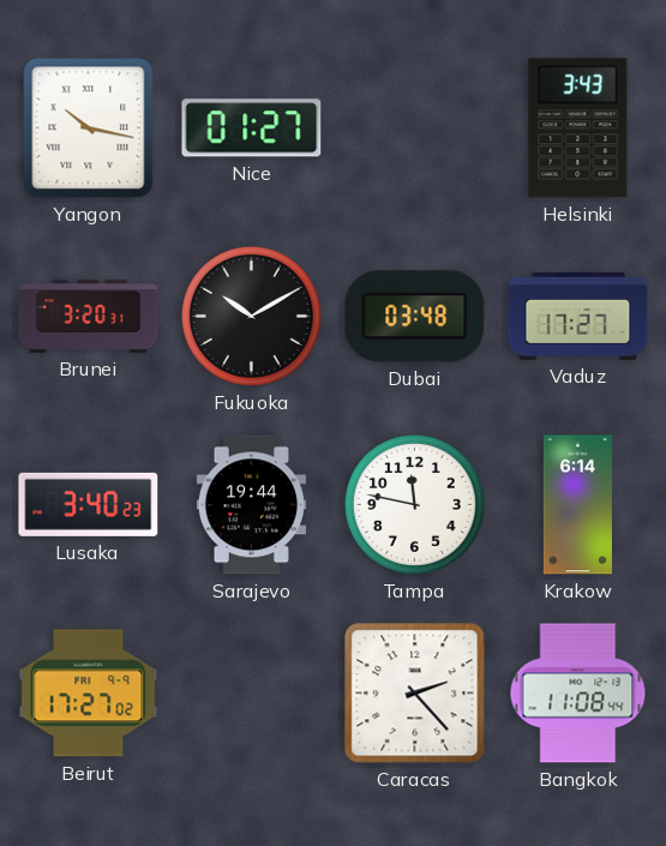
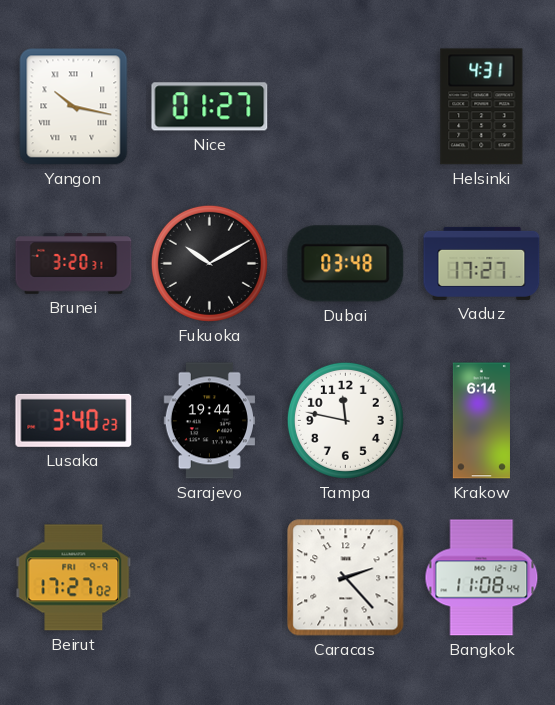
Helsinki: 3:43 -> 4:31
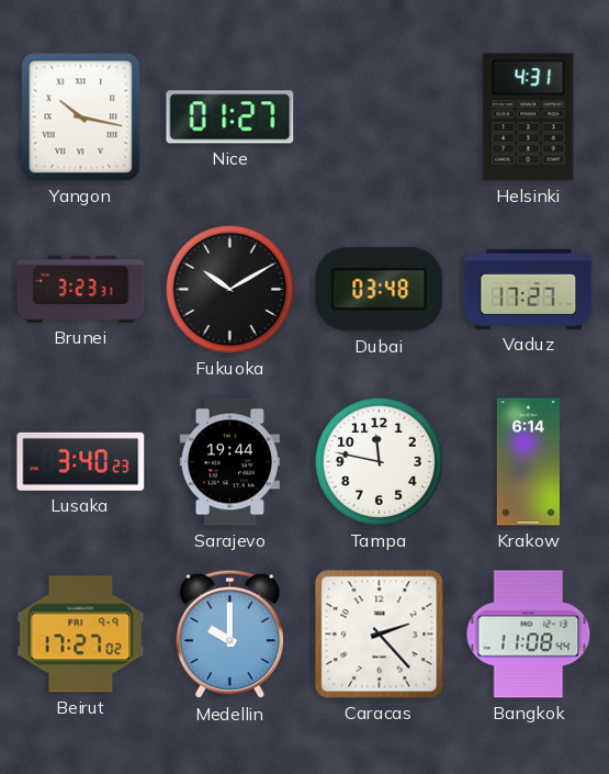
Brunei: 3:20 -> 3:23
Medellin: none -> 10:00
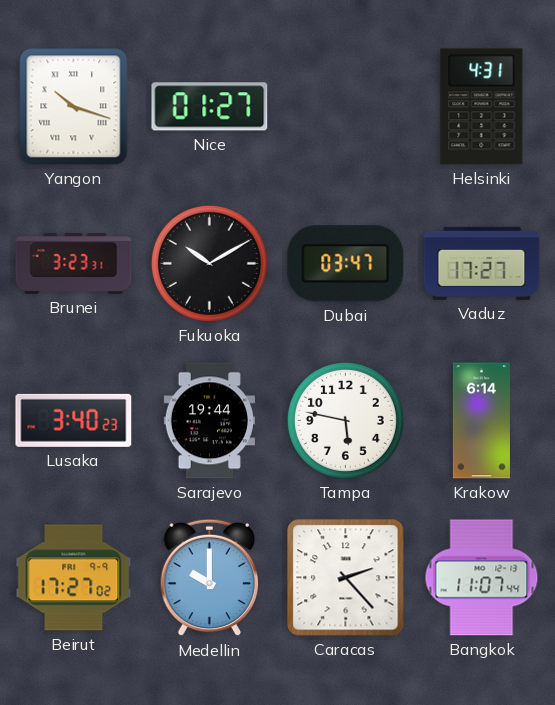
Yangon: 10:17 -> 10:18
Dubai: 03:48 -> 03:47
Tampa: 11:47 -> 5:47
Bangkok: 11:08 -> 11:07
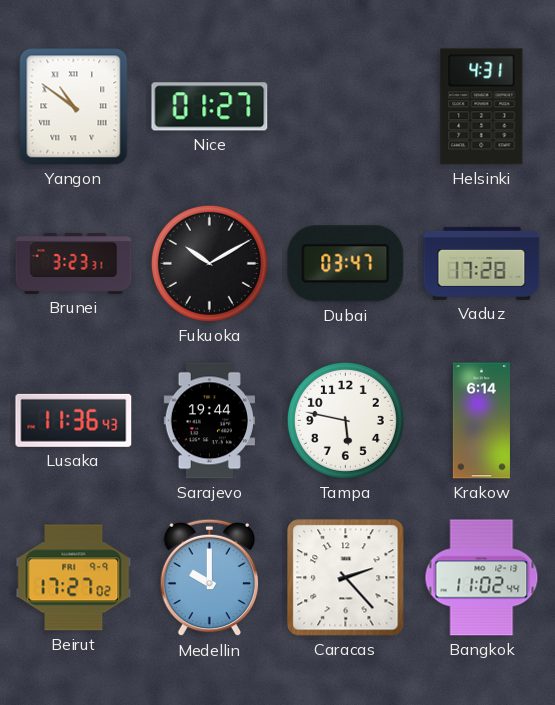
Yangon: 10:18 -> 10:51
Vaduz: 17:27 -> 17:28
Lusaka: 3:40 -> 11:36
Bangkok: 11:07 -> 11:02
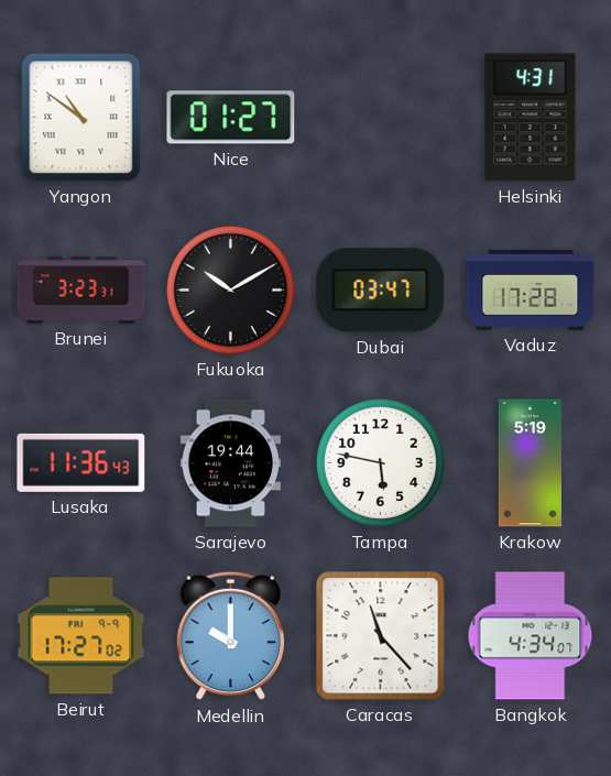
Krakow: 6:14 -> 5:19
Caracas: 2:23 -> 11:23
Bangkok: 11:02 -> 4:34
